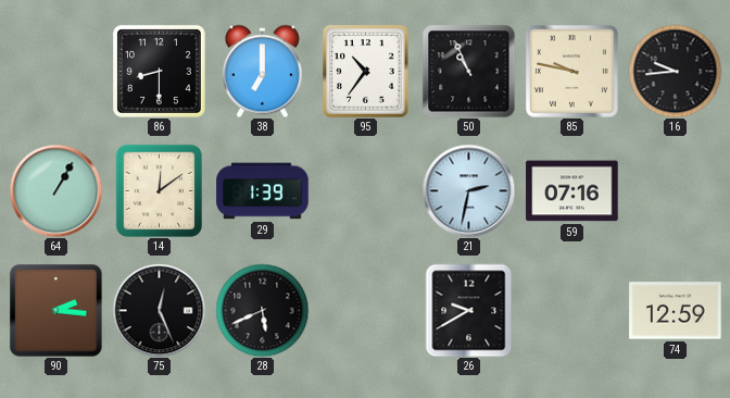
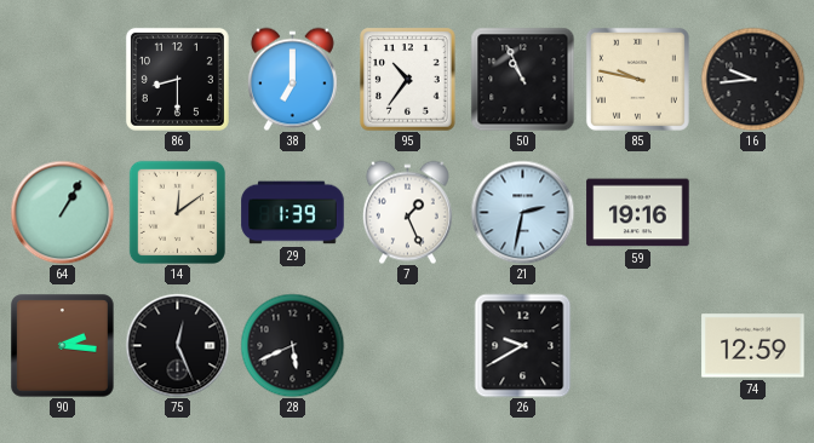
7: none -> 1:26
59: 07:16 -> 19:16
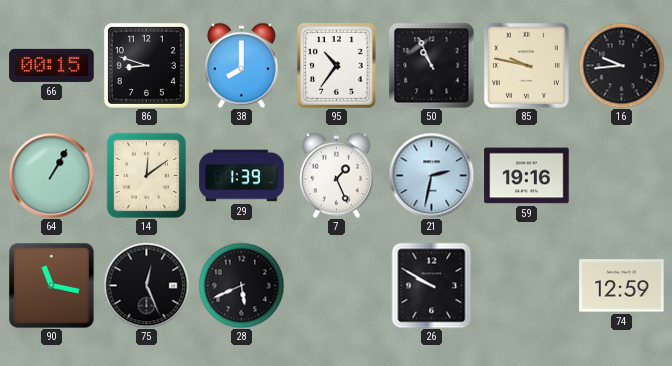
66: none -> 00:15
86: 8:30 -> 8:48
38: 7:00 -> 8:00
90: 2:16 -> 11:17
26: 9:40 -> 9:50
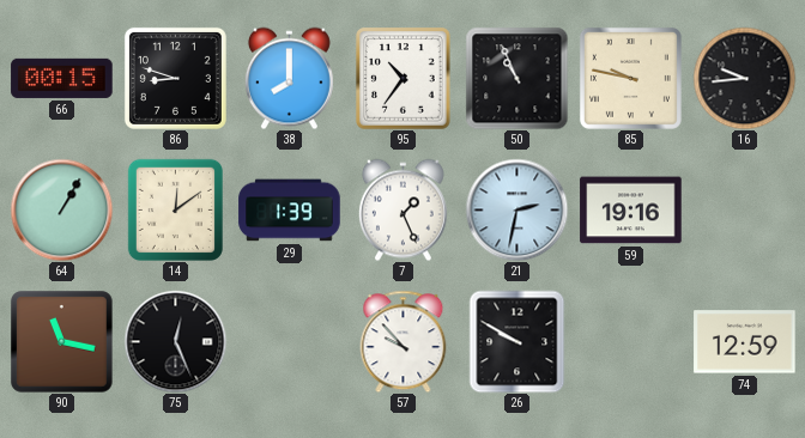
28: 5:41 -> none
57: none -> 9:53
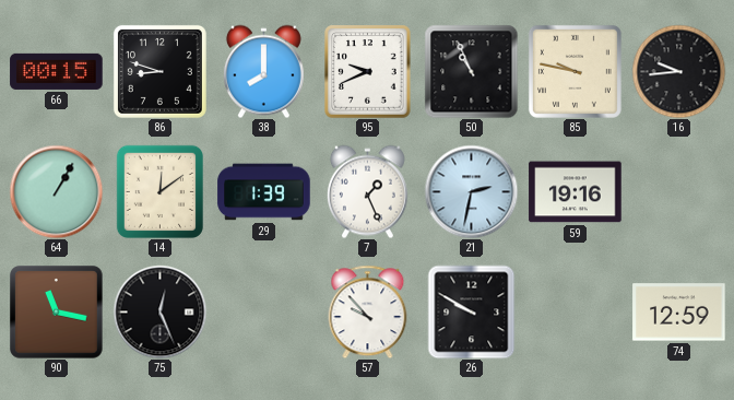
95: 10:36 -> 9:41
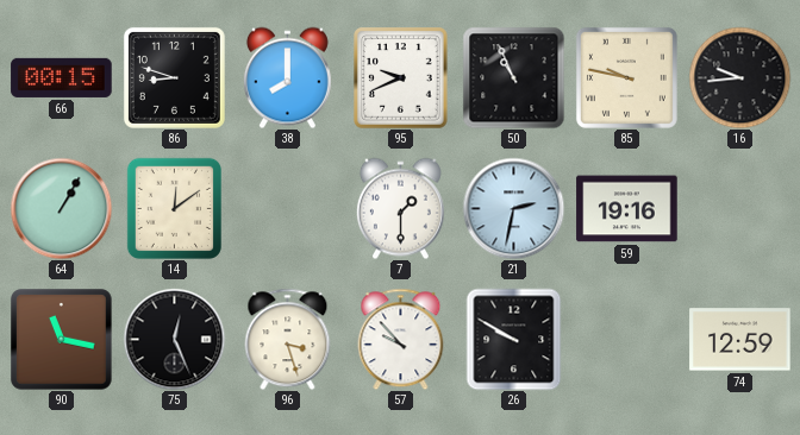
29: 1:39 -> none
7: 1:26 -> 1:30
96: none -> 3:27
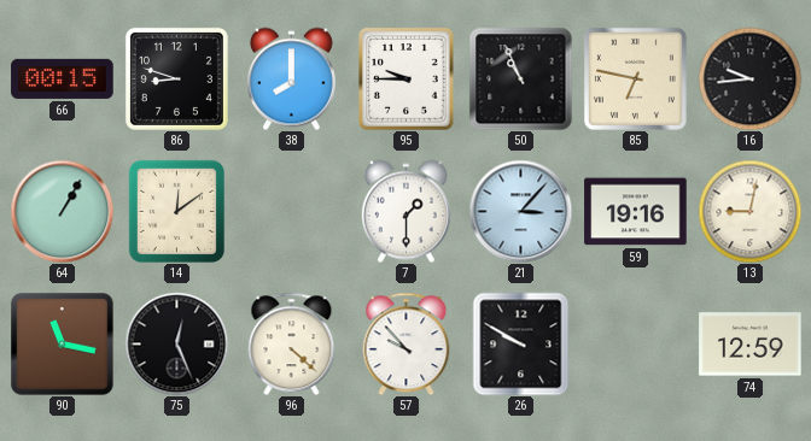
95: 9:41 -> 9:45
85: 9:47 -> 6:47
21: 2:32 -> 3:07
13: none -> 9:02
96: 3:27 -> 4:22
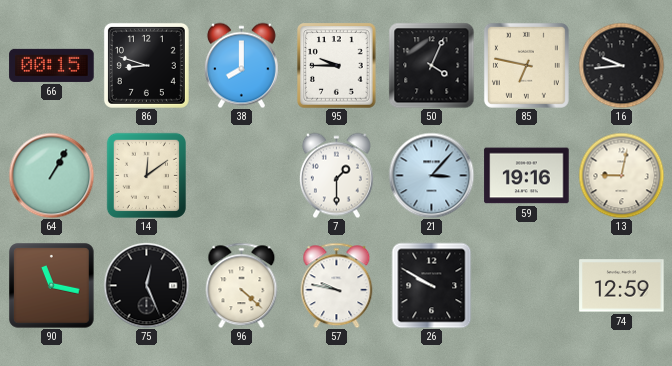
50: 10:56 -> 4:04
57: 9:53 -> 9:47
